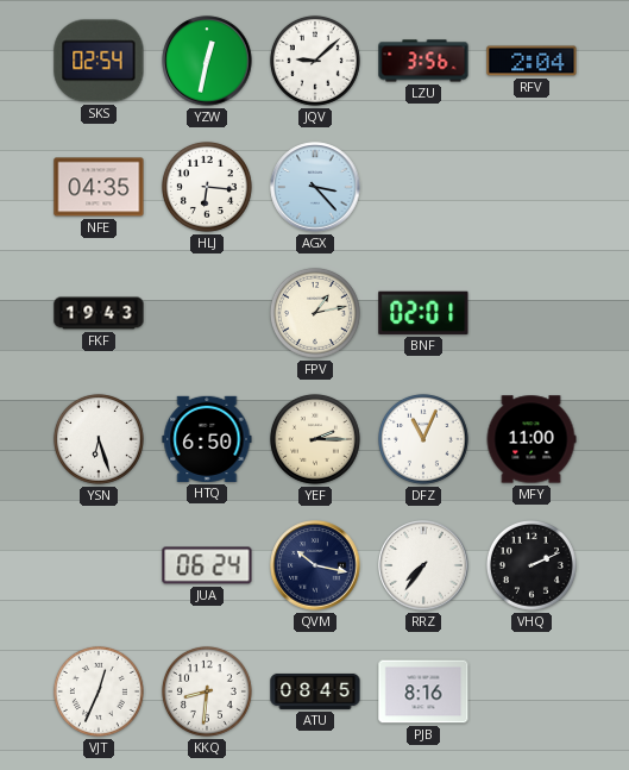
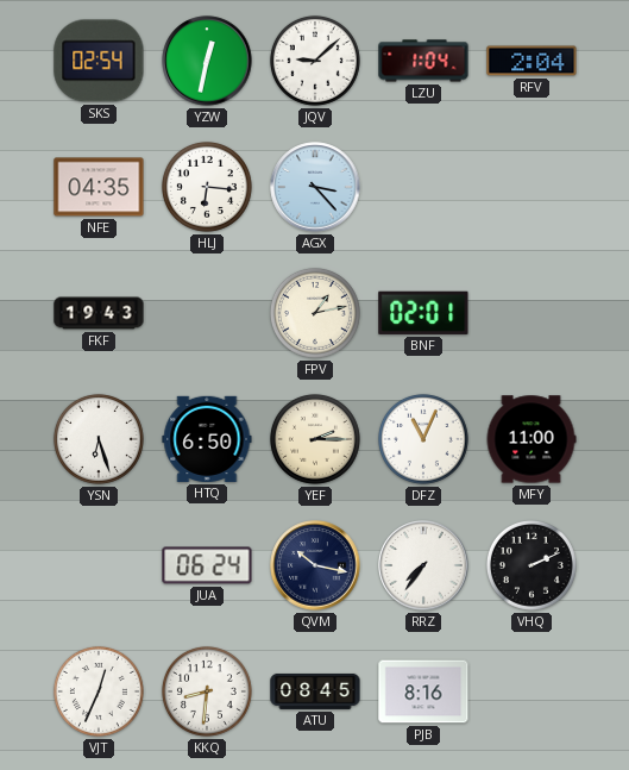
LZU: 3:56 -> 1:04
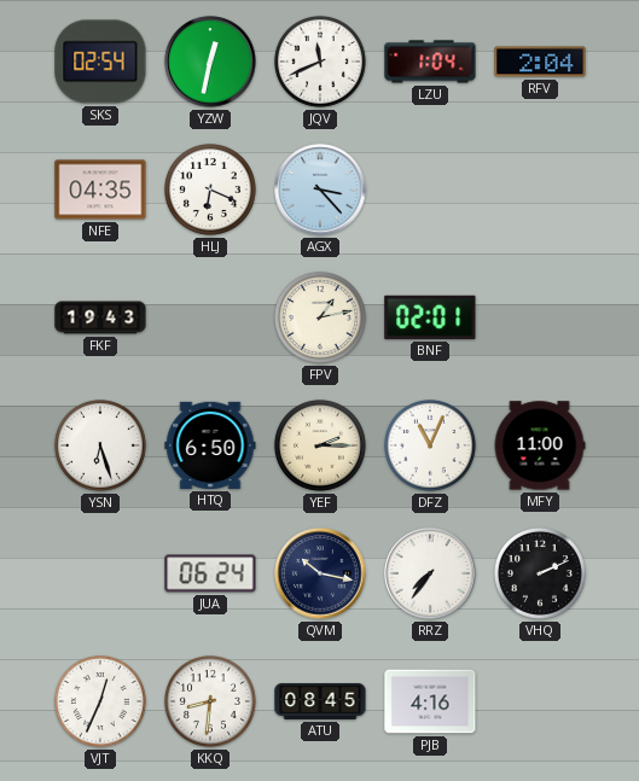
JQV: 9:08 -> 11:41
HLJ: 6:16 -> 6:19
PJB: 8:16 -> 4:16
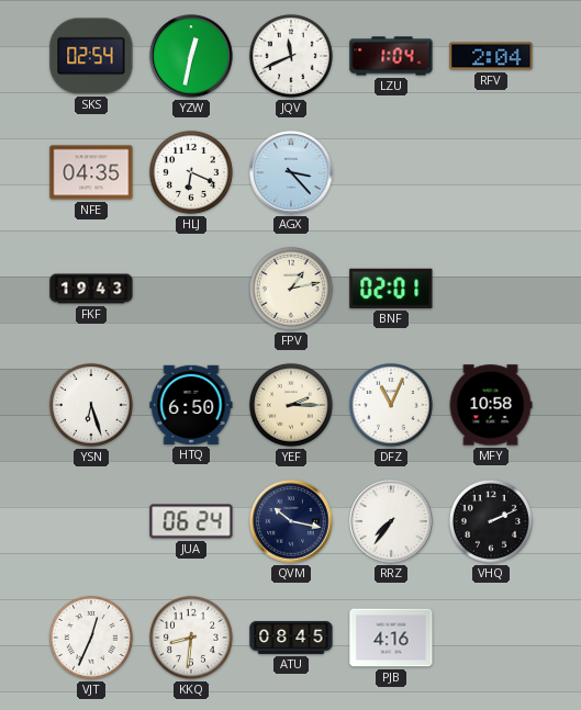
MFY: 11:00 -> 10:58
